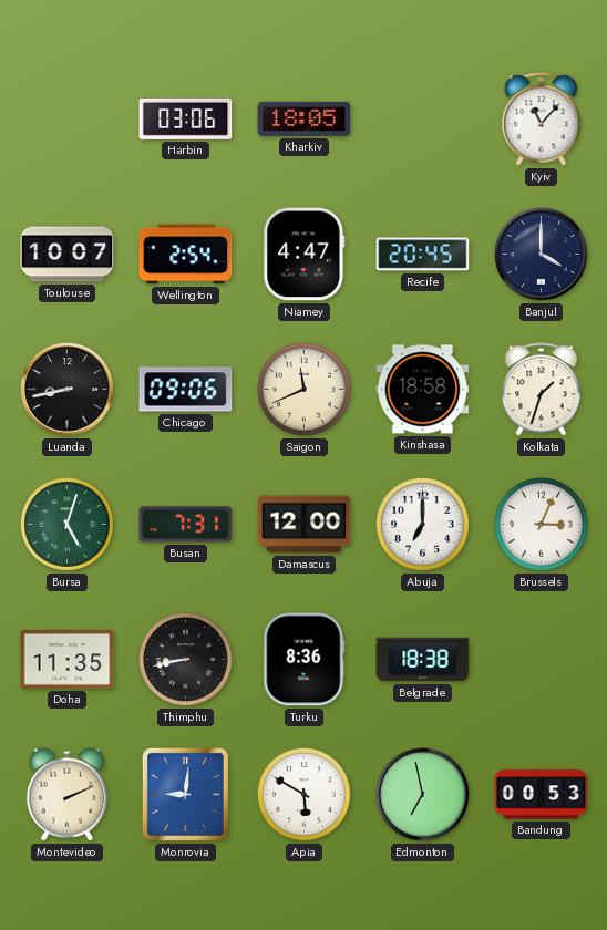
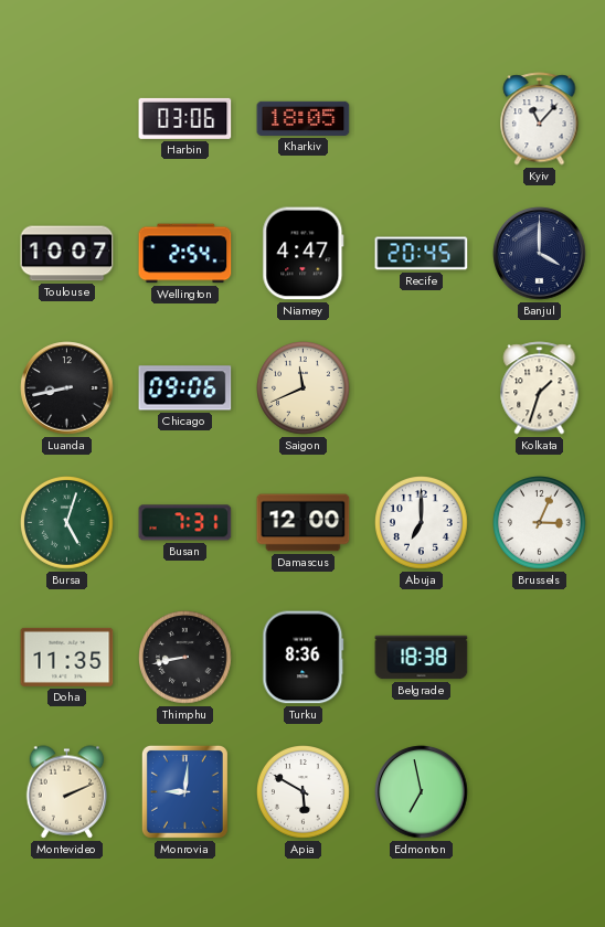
Kinshasa: 18:58 -> none
Bandung: 00:53 -> none
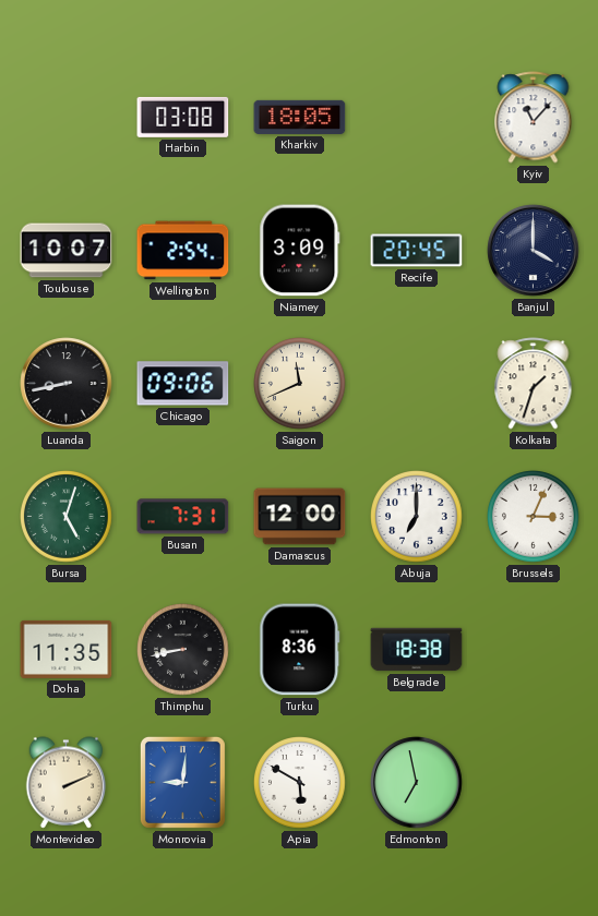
Harbin: 03:06 -> 03:08
Niamey: 4:47 -> 3:09
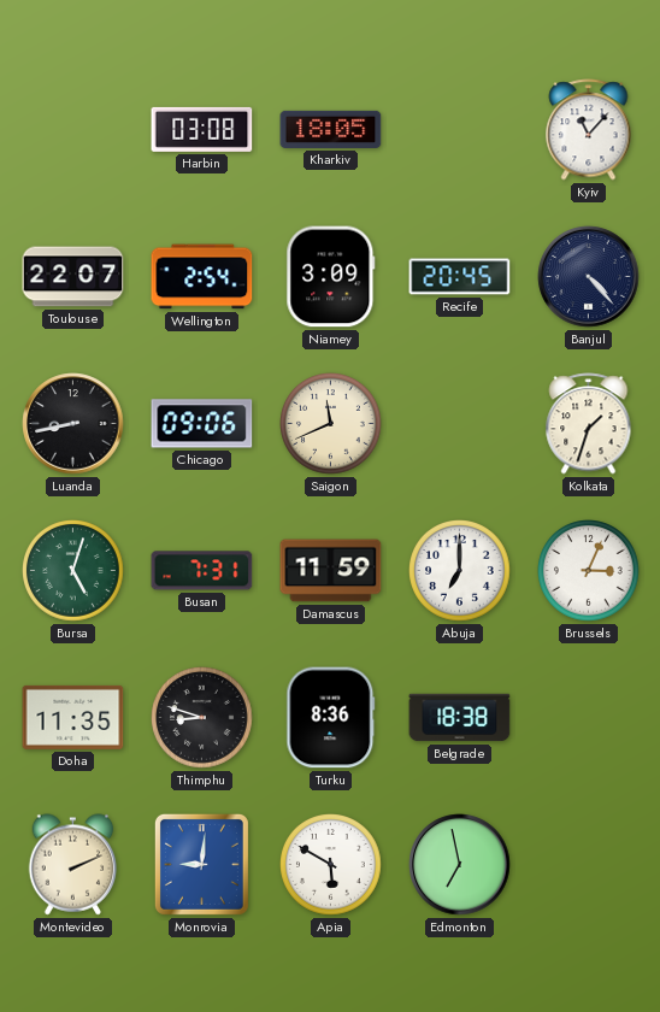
Toulouse: 10:07 -> 22:07
Banjul: 4:00 -> 4:23
Damascus: 12:00 -> 11:59
Thimphu: 8:43 -> 8:48
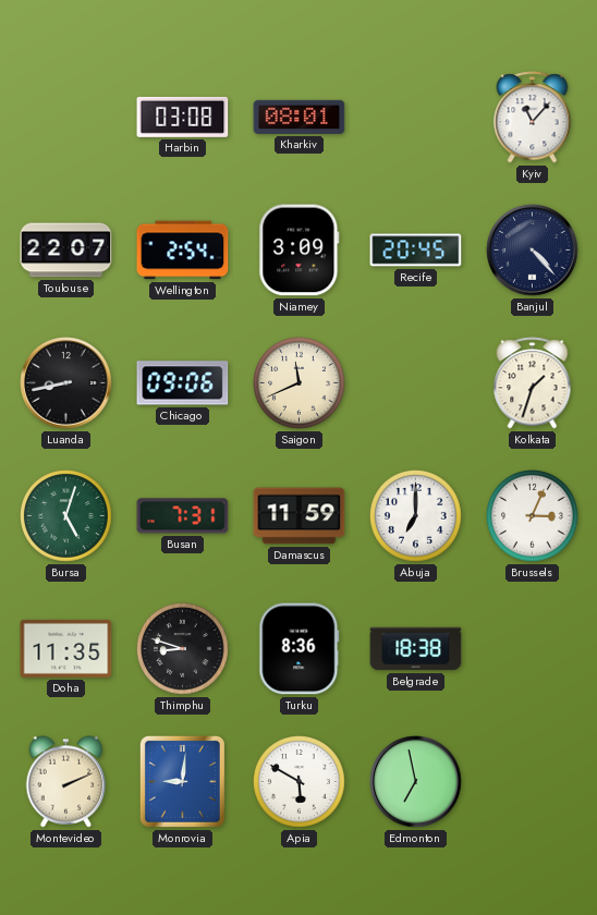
Kharkiv: 18:05 -> 08:01
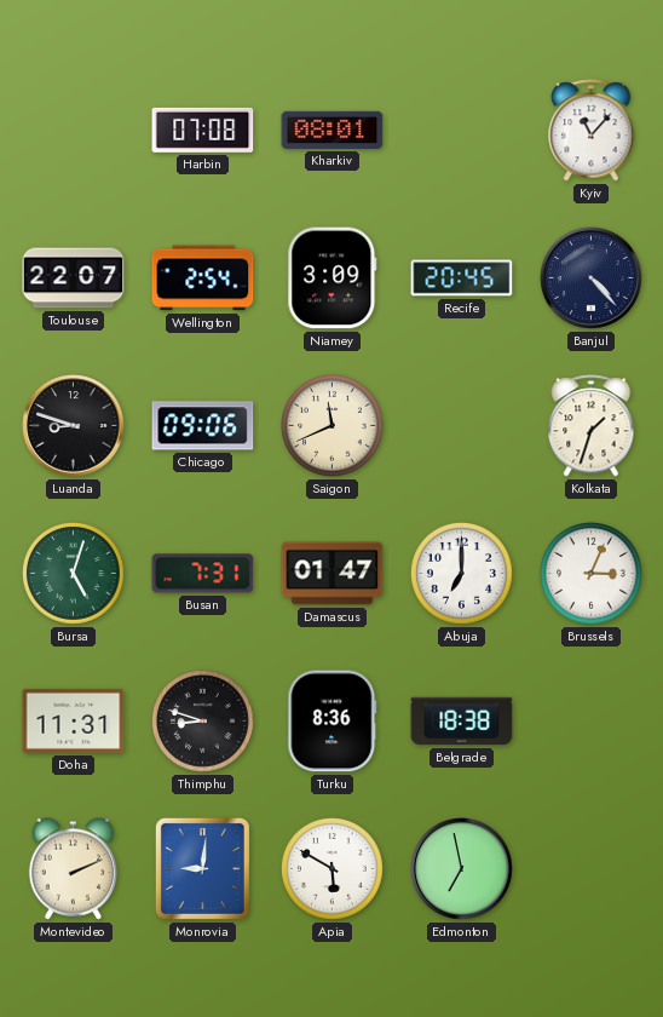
Harbin: 03:08 -> 07:08
Luanda: 8:43 -> 8:48
Damascus: 11:59 -> 01:47
Doha: 11:35 -> 11:31
